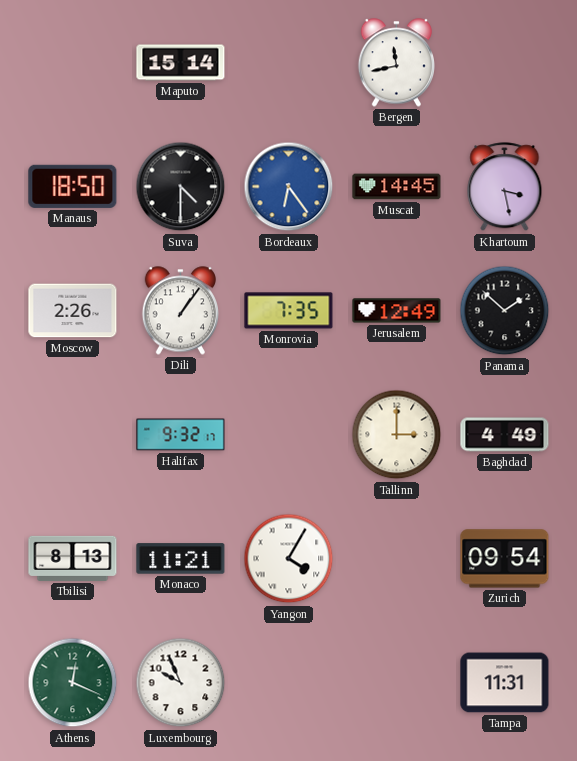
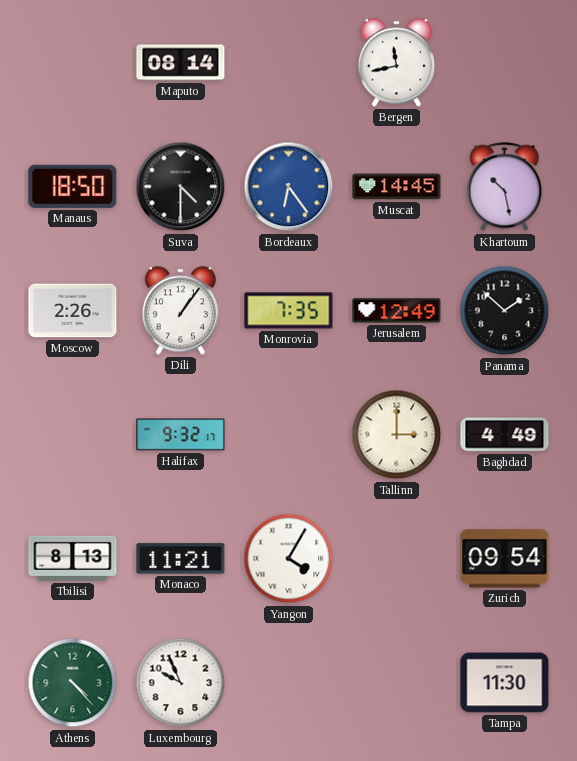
Maputo: 15:14 -> 08:14
Khartoum: 3:28 -> 10:28
Athens: 12:19 -> 4:23
Tampa: 11:31 -> 11:30
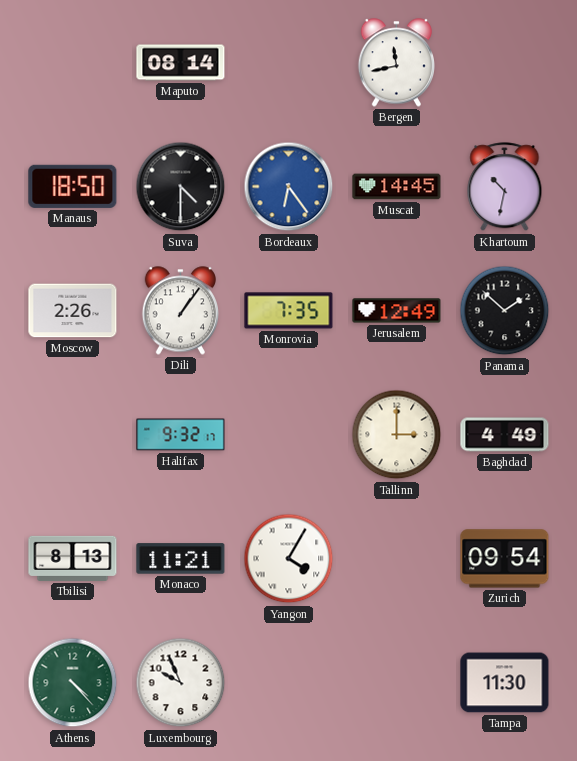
Khartoum: 10:28 -> 10:32
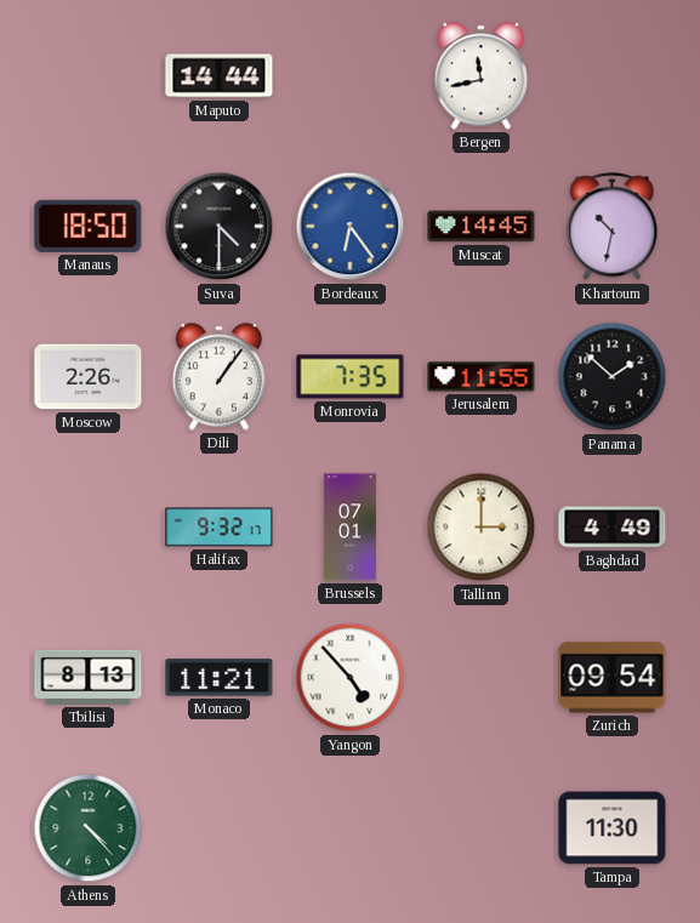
Maputo: 08:14 -> 14:44
Jerusalem: 12:49 -> 11:55
Brussels: none -> 07:01
Yangon: 4:05 -> 4:53
Luxembourg: 9:56 -> none
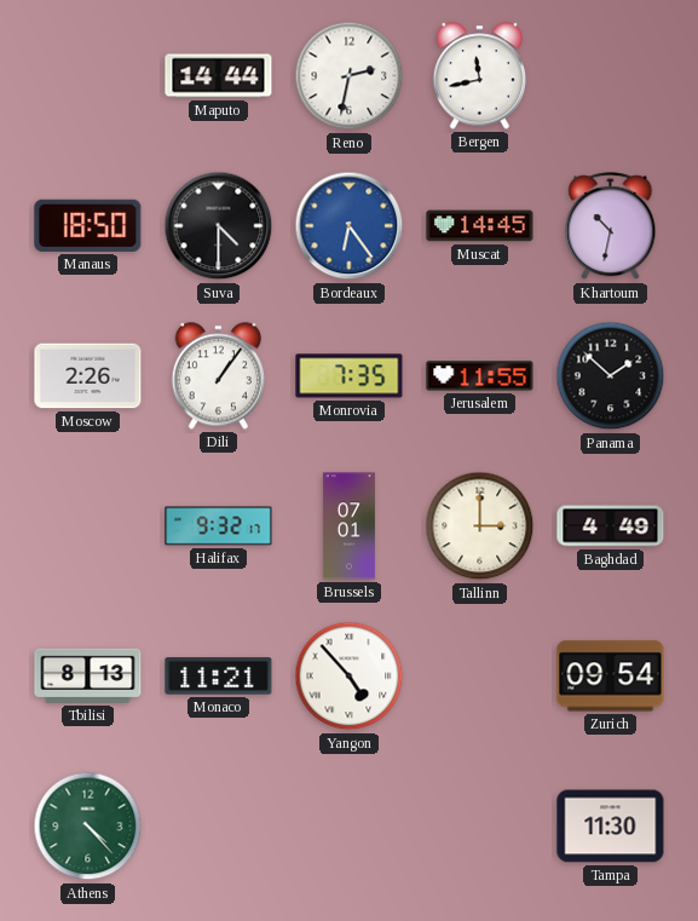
Reno: none -> 2:32
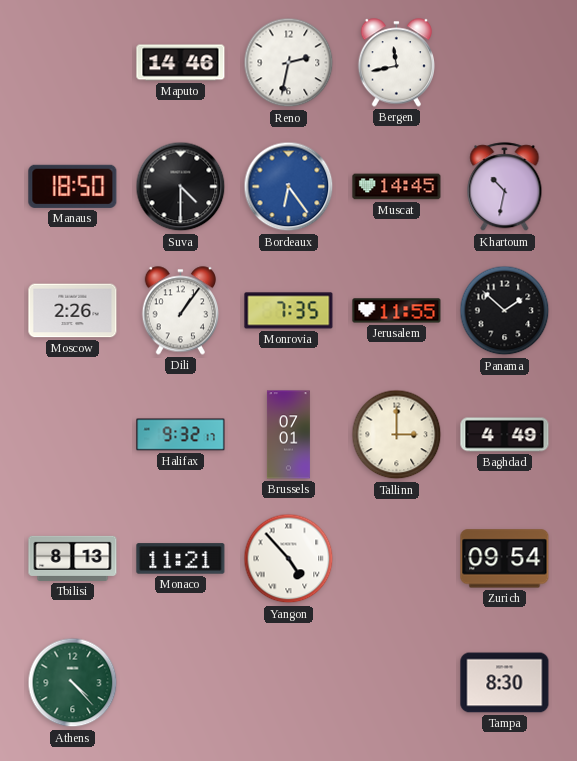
Maputo: 14:44 -> 14:46
Tampa: 11:30 -> 8:30
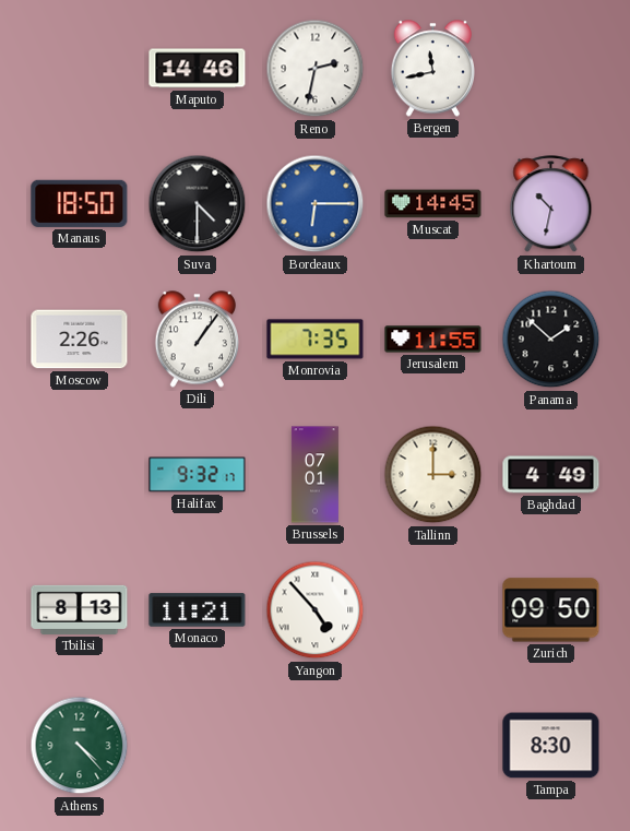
Bordeaux: 6:24 -> 6:15
Zurich: 09:54 -> 09:50
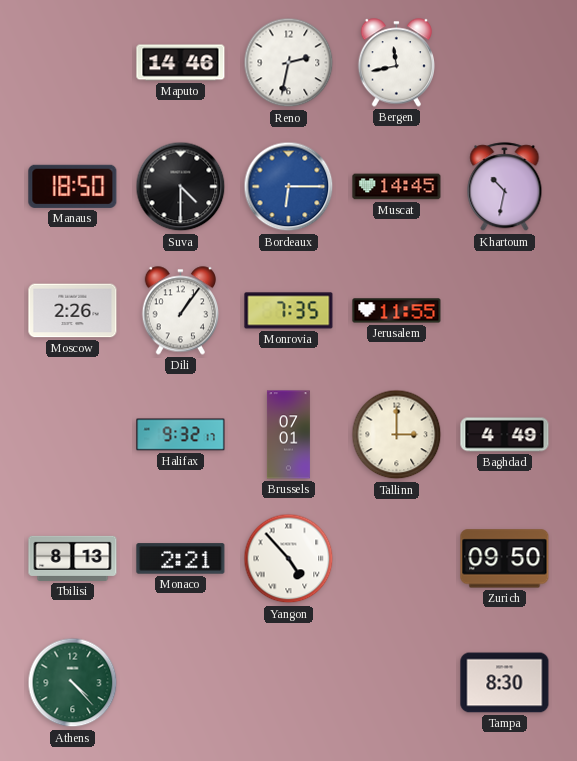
Panama: 1:52 -> none
Monaco: 11:21 -> 2:21
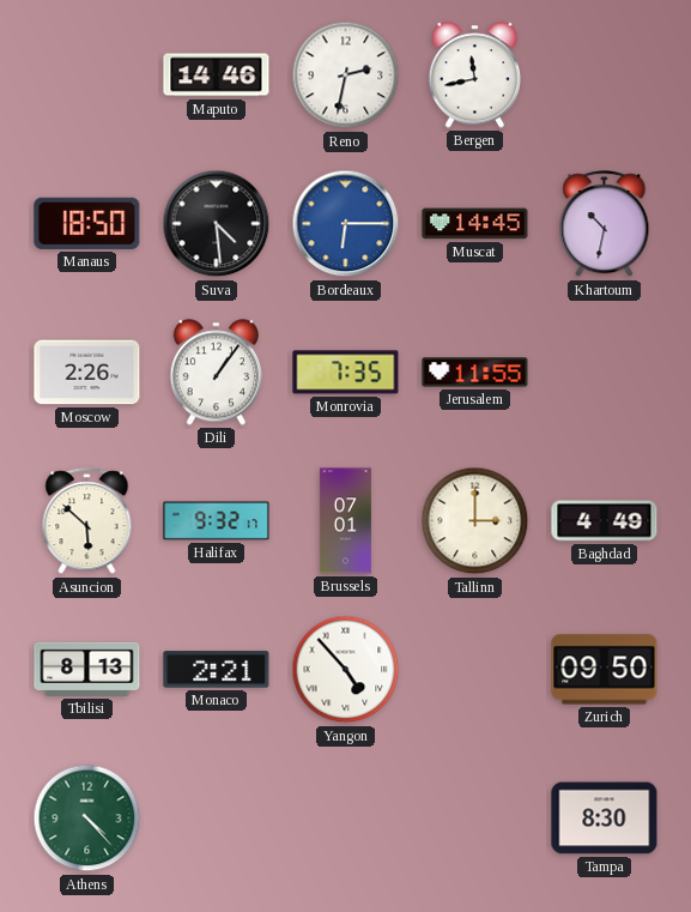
Suva: 4:30 -> 4:29
Asuncion: none -> 5:52
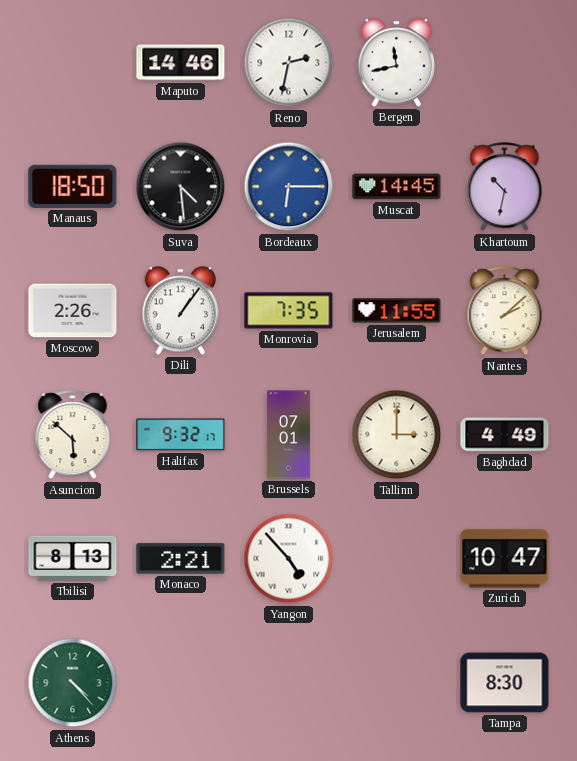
Nantes: none -> 2:08
Zurich: 09:50 -> 10:47
